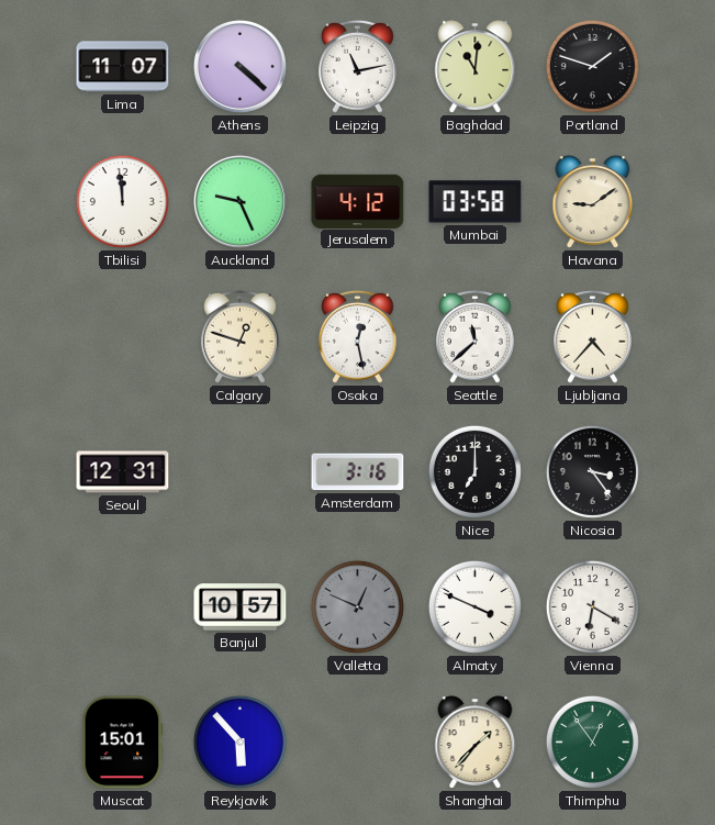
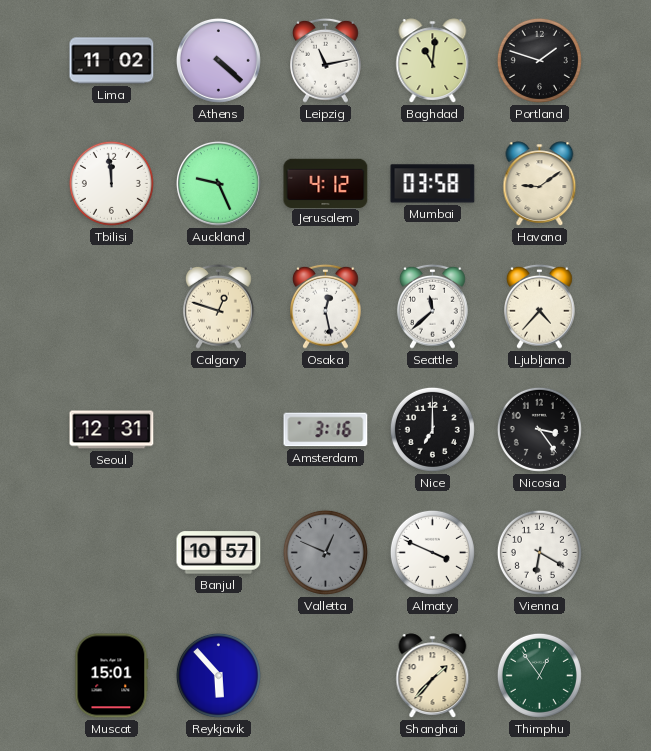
Lima: 11:07 -> 11:02
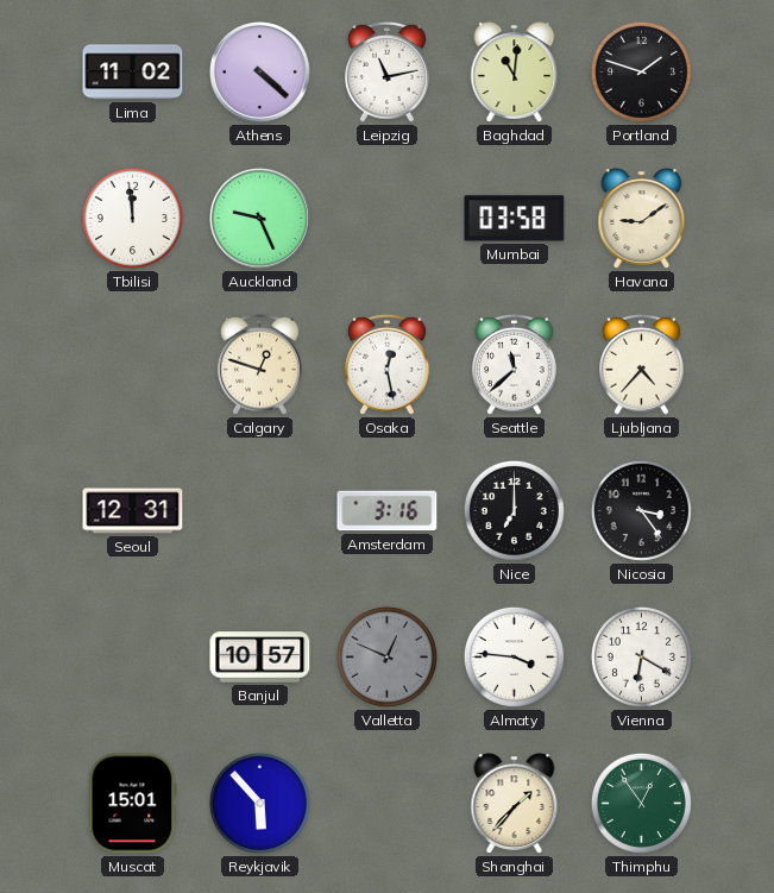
Jerusalem: 4:12 -> none
Almaty: 3:49 -> 3:46
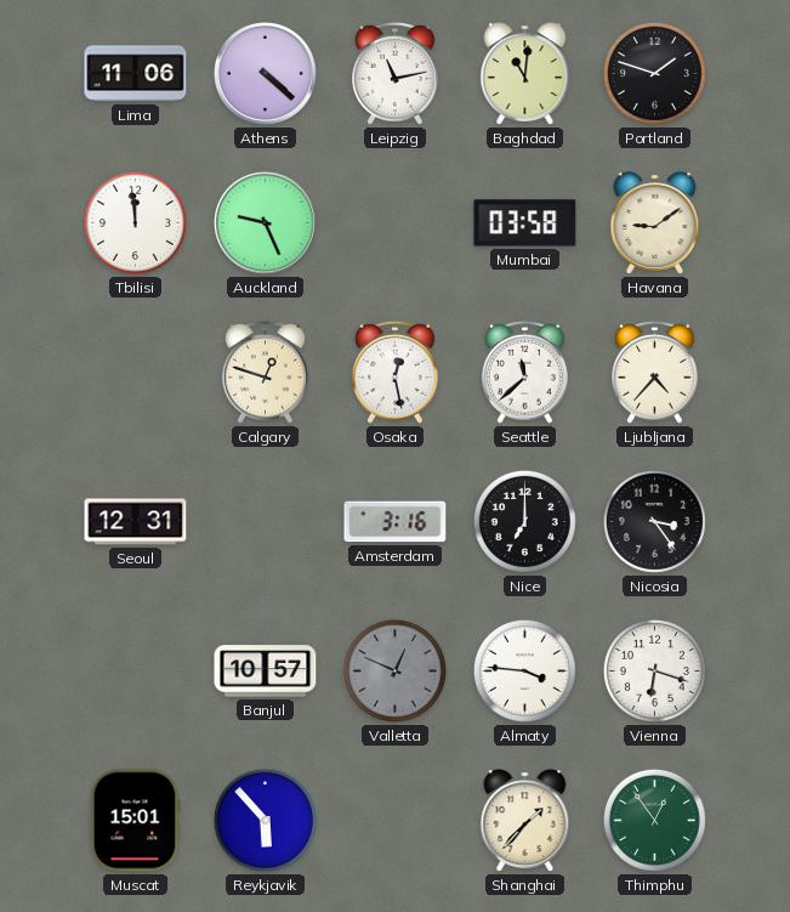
Lima: 11:02 -> 11:06
Vienna: 6:20 -> 6:18
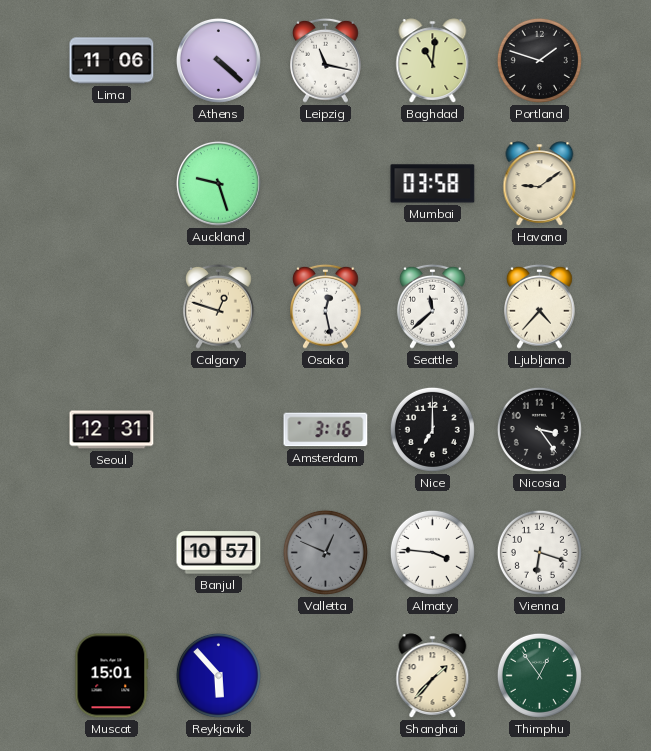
Leipzig: 11:13 -> 11:17
Tbilisi: 11:59 -> none
Auckland: 9:26 -> 9:27
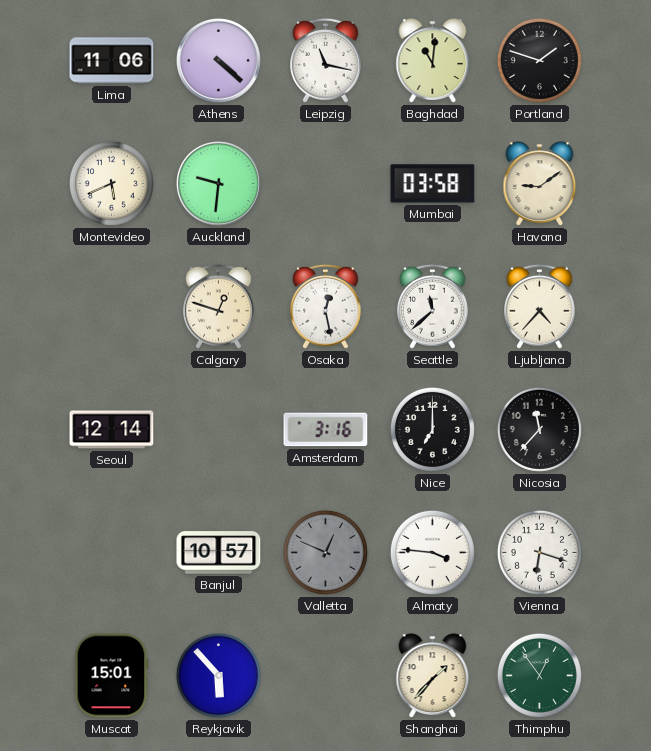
Montevideo: none -> 5:41
Auckland: 9:27 -> 9:31
Seoul: 12:31 -> 12:14
Nicosia: 3:24 -> 11:37
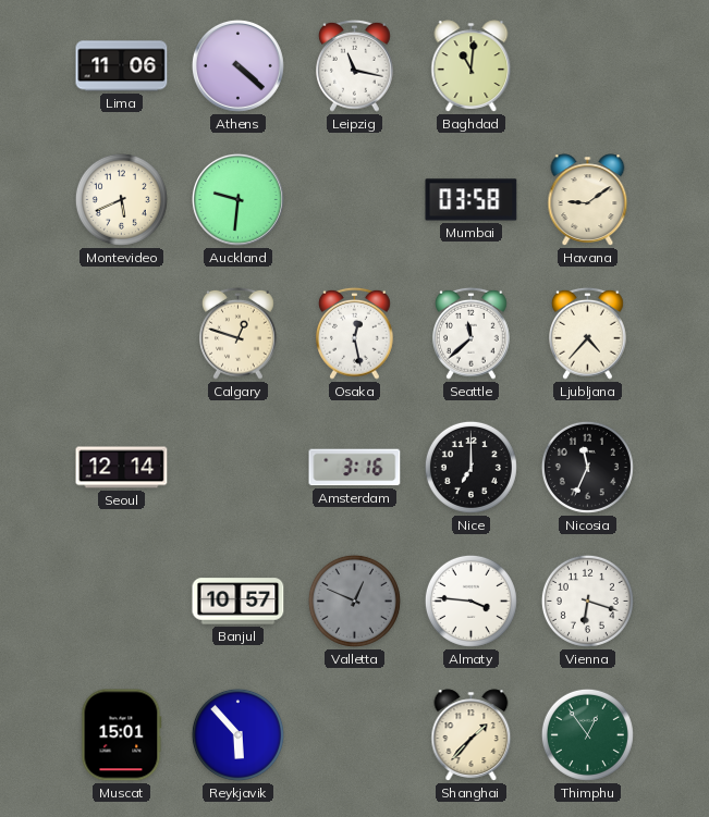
Portland: 1:48 -> none
Nicosia: 11:37 -> 11:34
